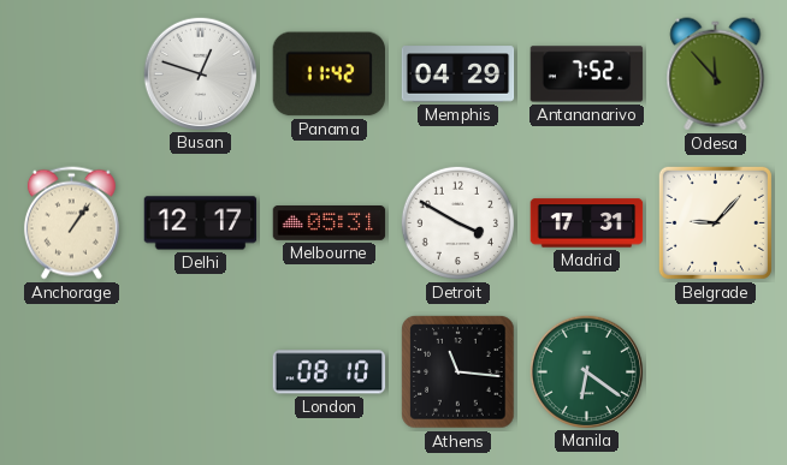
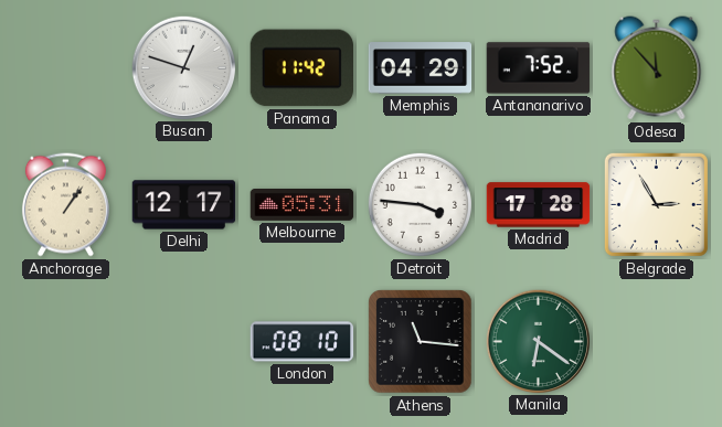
Detroit: 3:50 -> 3:46
Madrid: 17:31 -> 17:28
Belgrade: 9:07 -> 2:55
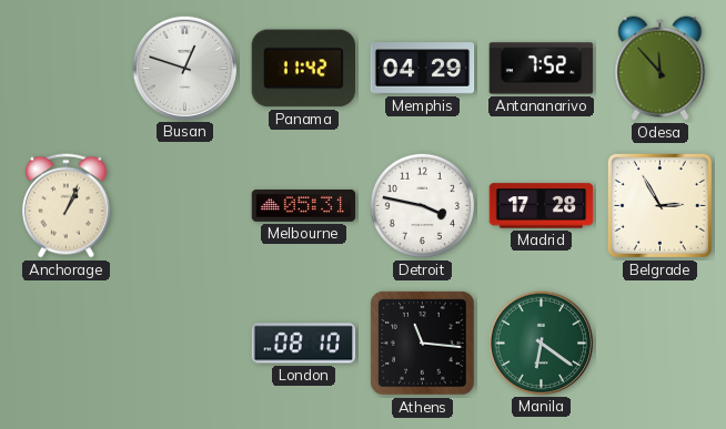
Anchorage: 1:06 -> 1:04
Delhi: 12:17 -> none
Detroit: 3:46 -> 3:47
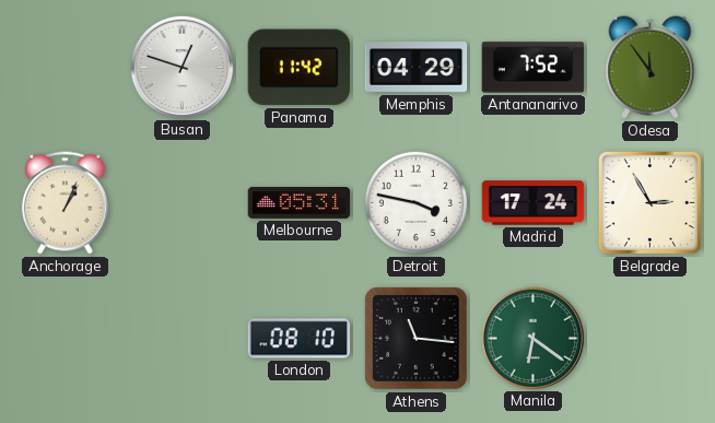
Odesa: 11:53 -> 11:54
Madrid: 17:28 -> 17:24
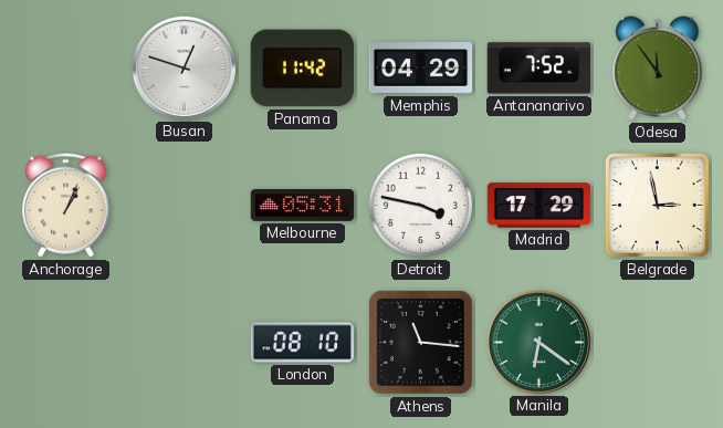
Madrid: 17:24 -> 17:29
Belgrade: 2:55 -> 2:58
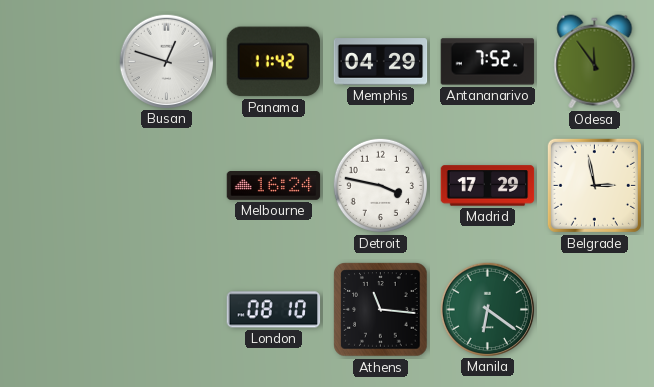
Anchorage: 1:04 -> none
Melbourne: 05:31 -> 16:24
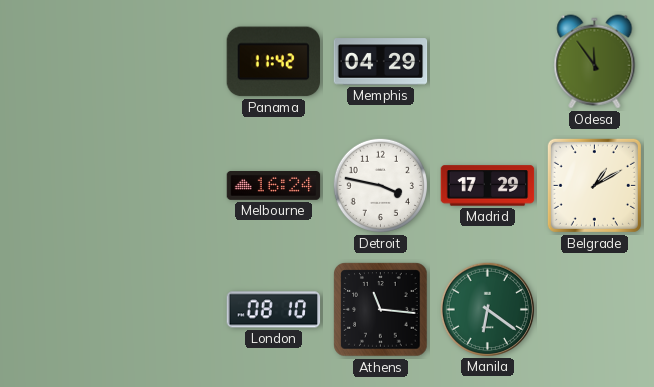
Busan: 12:48 -> none
Antananarivo: 7:52 -> none
Belgrade: 2:58 -> 1:10
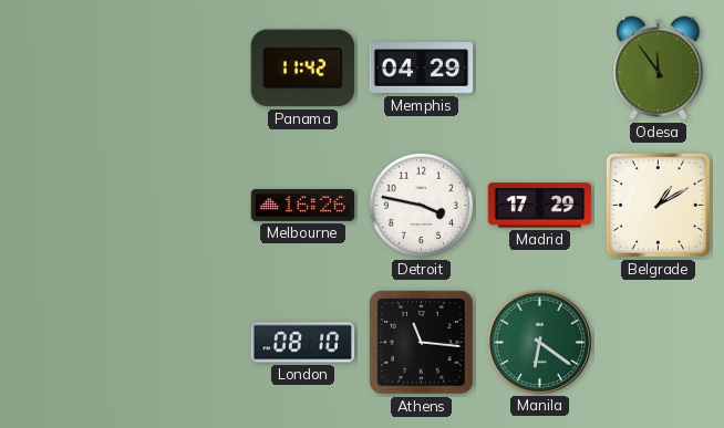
Melbourne: 16:24 -> 16:26
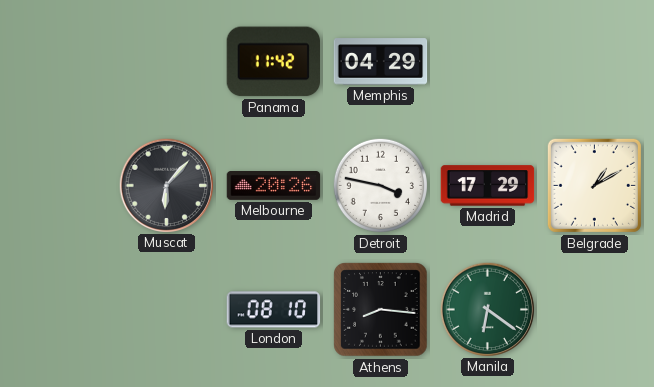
Odesa: 11:54 -> none
Muscat: none -> 6:07
Melbourne: 16:26 -> 20:26
Athens: 11:16 -> 8:16
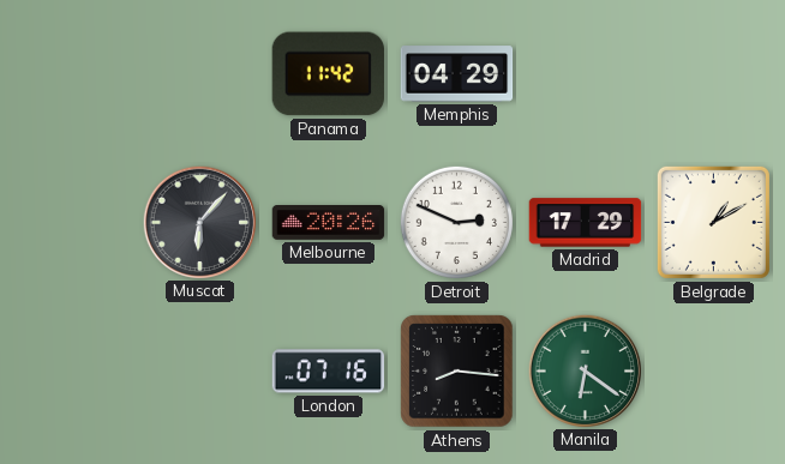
Detroit: 3:47 -> 2:49
London: 08:10 -> 07:16
